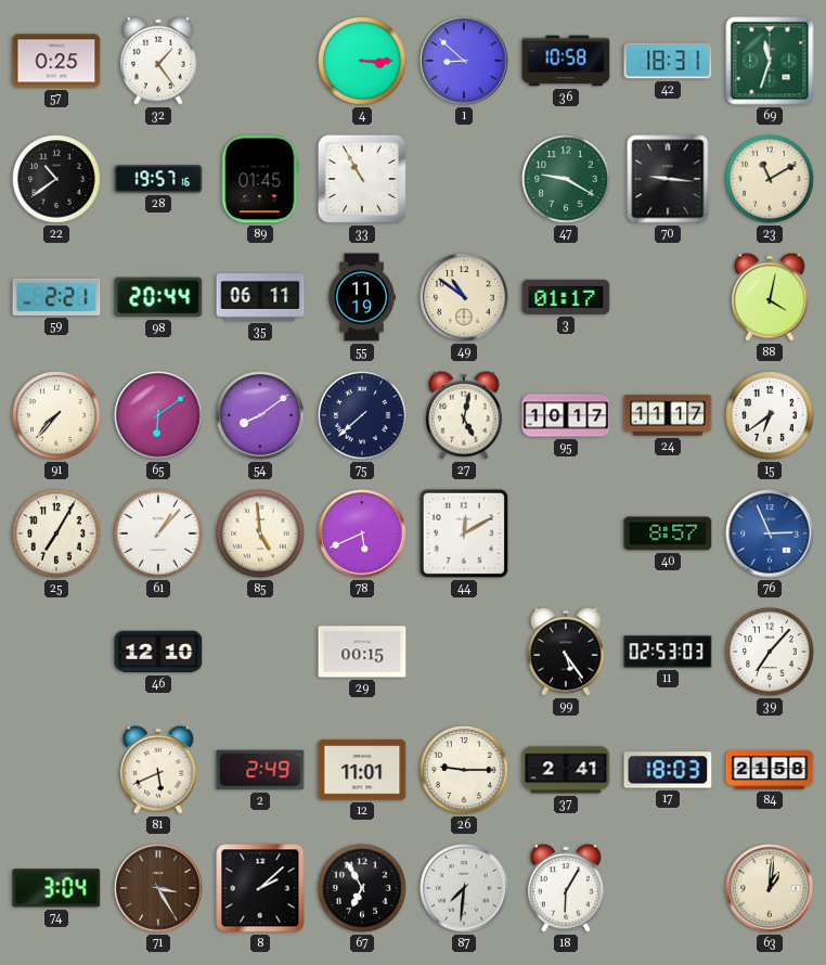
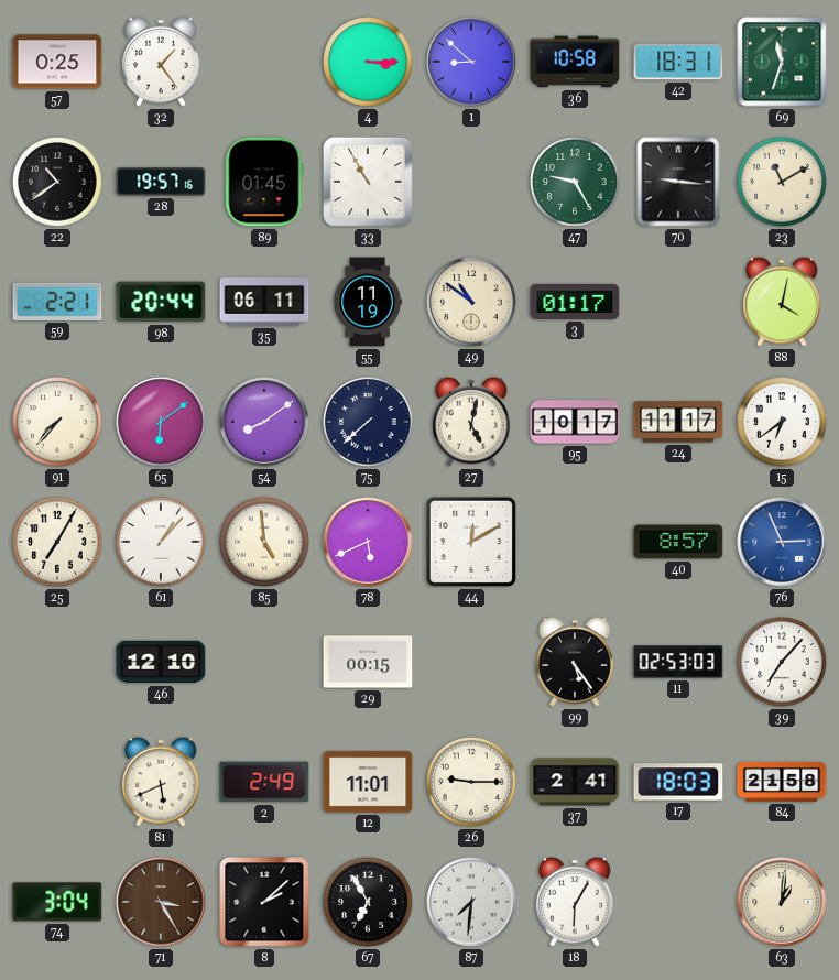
47: 9:20 -> 9:25
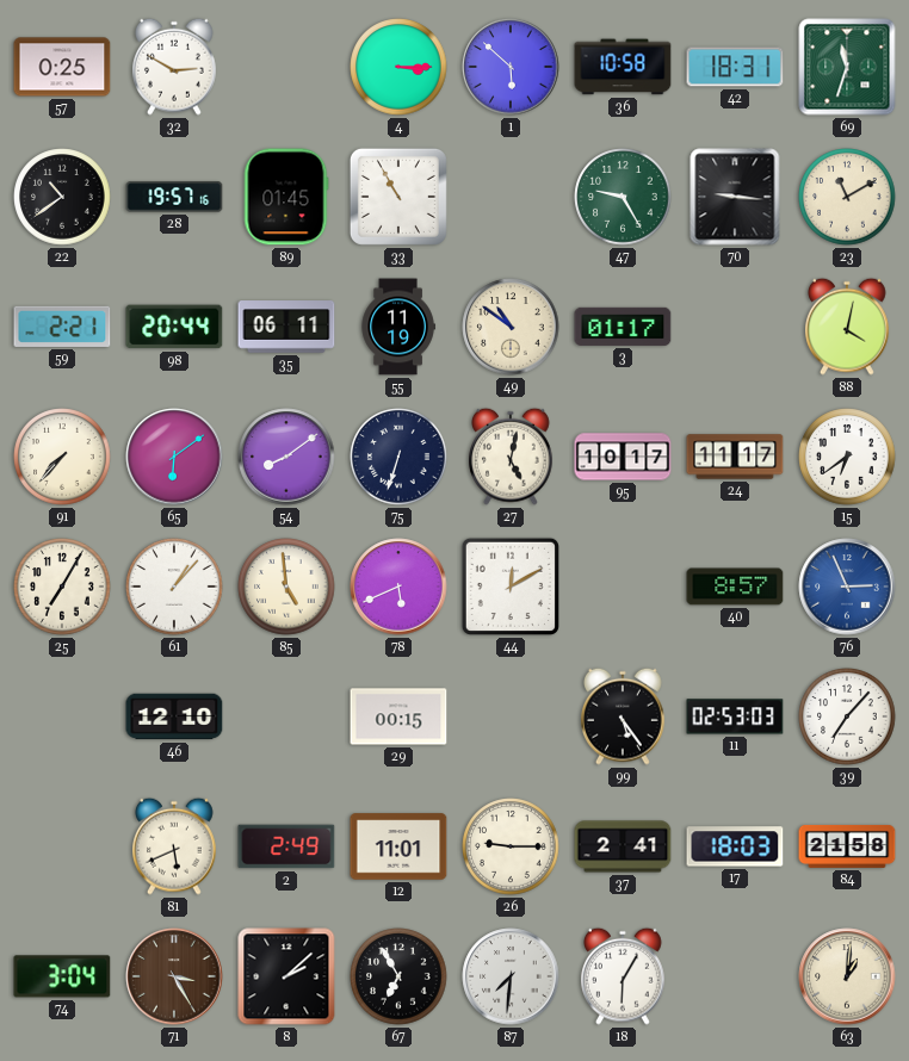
32: 1:24 -> 2:50
1: 8:52 -> 5:52
75: 7:38 -> 6:33
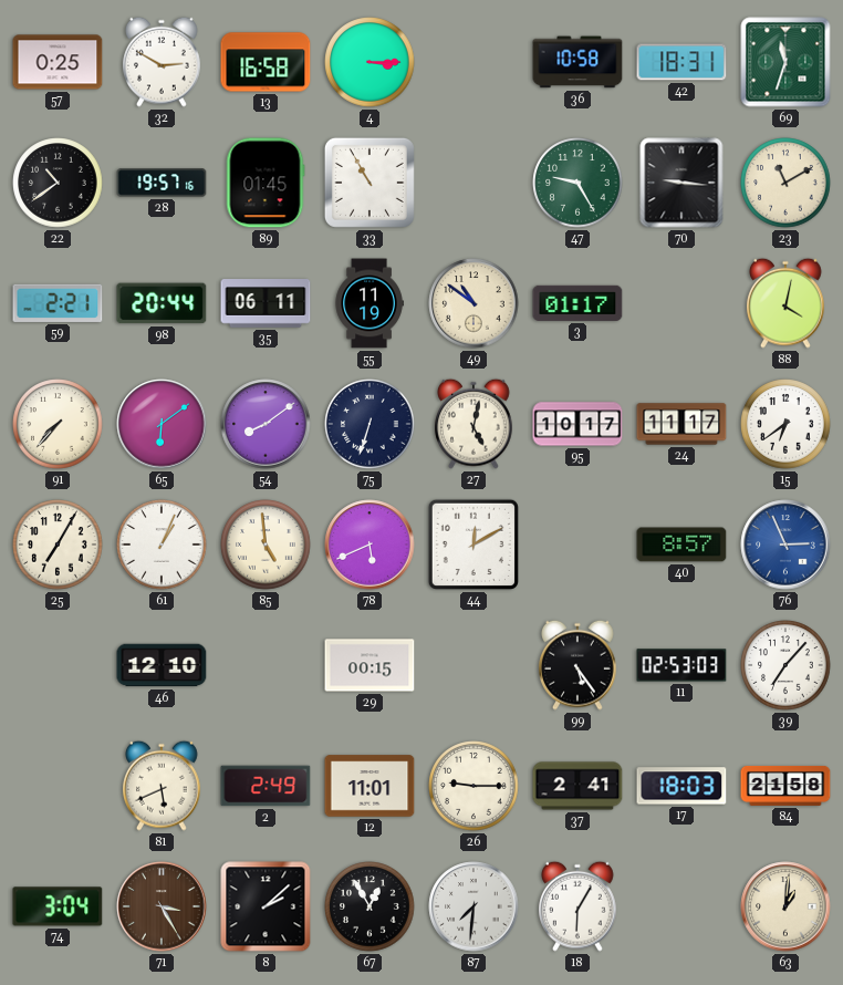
13: none -> 16:58
1: 5:52 -> none
61: 1:07 -> 1:04
67: 6:55 -> 12:55
